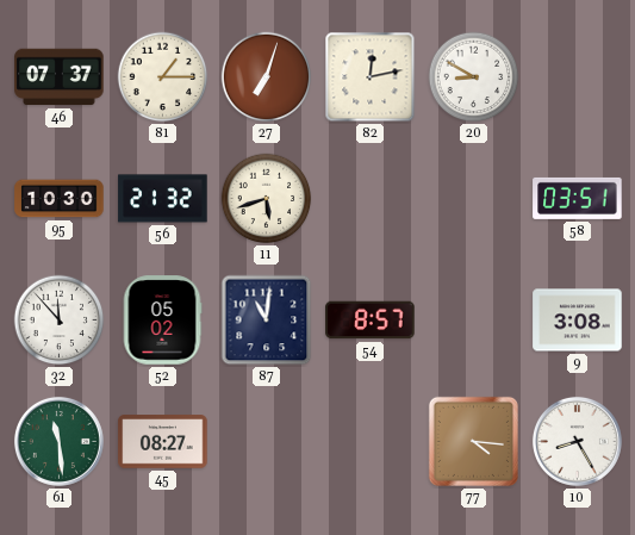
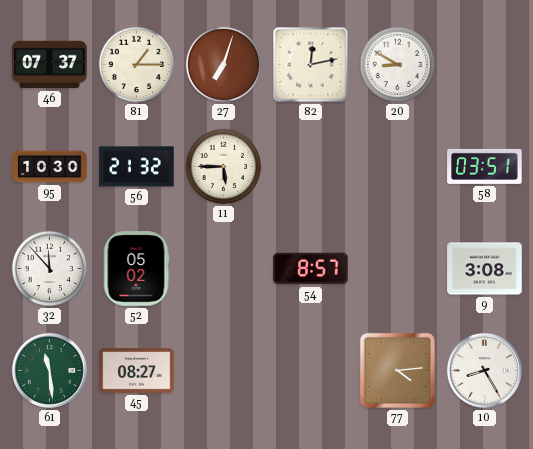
11: 5:42 -> 5:45
87: 11:01 -> none
77: 4:16 -> 4:14
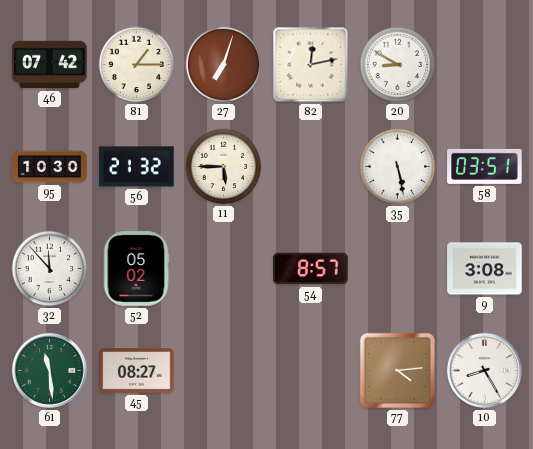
46: 07:37 -> 07:42
35: none -> 5:28
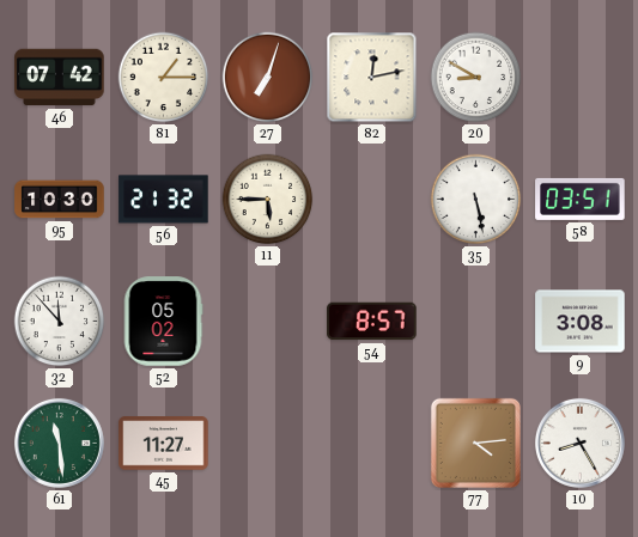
45: 08:27 -> 11:27
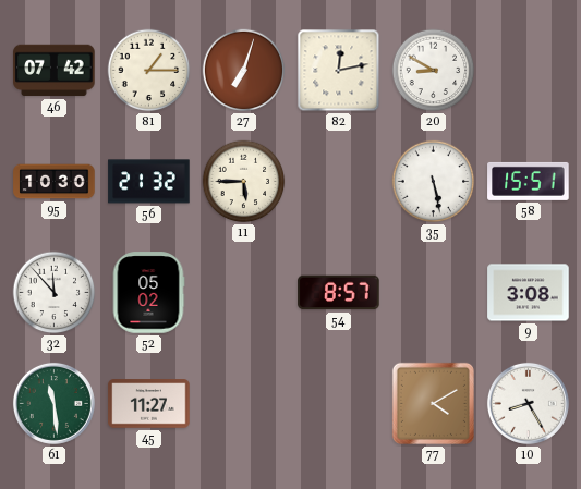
58: 03:51 -> 15:51
77: 4:14 -> 4:10
